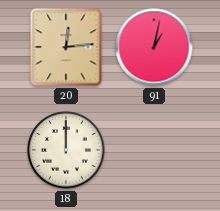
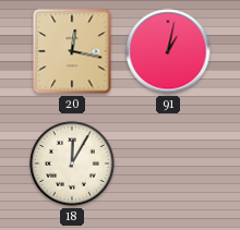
20: 12:14 -> 12:17
18: 12:00 -> 12:05
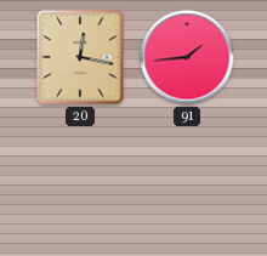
91: 1:02 -> 1:44
18: 12:05 -> none
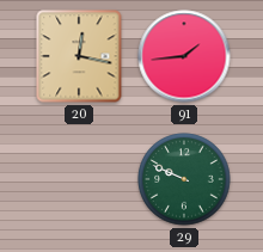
29: none -> 9:49
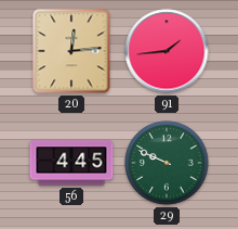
20: 12:17 -> 12:14
56: none -> 4:45
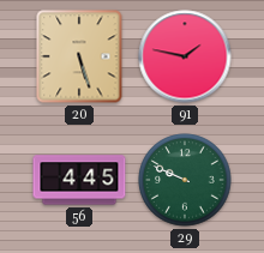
20: 12:14 -> 5:27
91: 1:44 -> 1:47
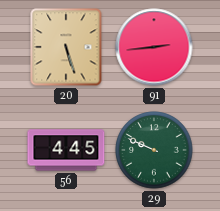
91: 1:47 -> 2:44
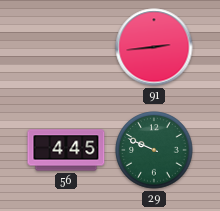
20: 5:27 -> none
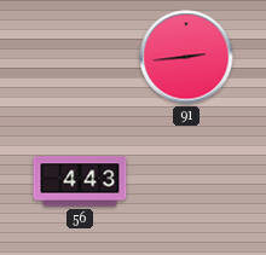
56: 4:45 -> 4:43
29: 9:49 -> none
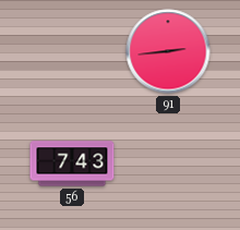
56: 4:43 -> 7:43
